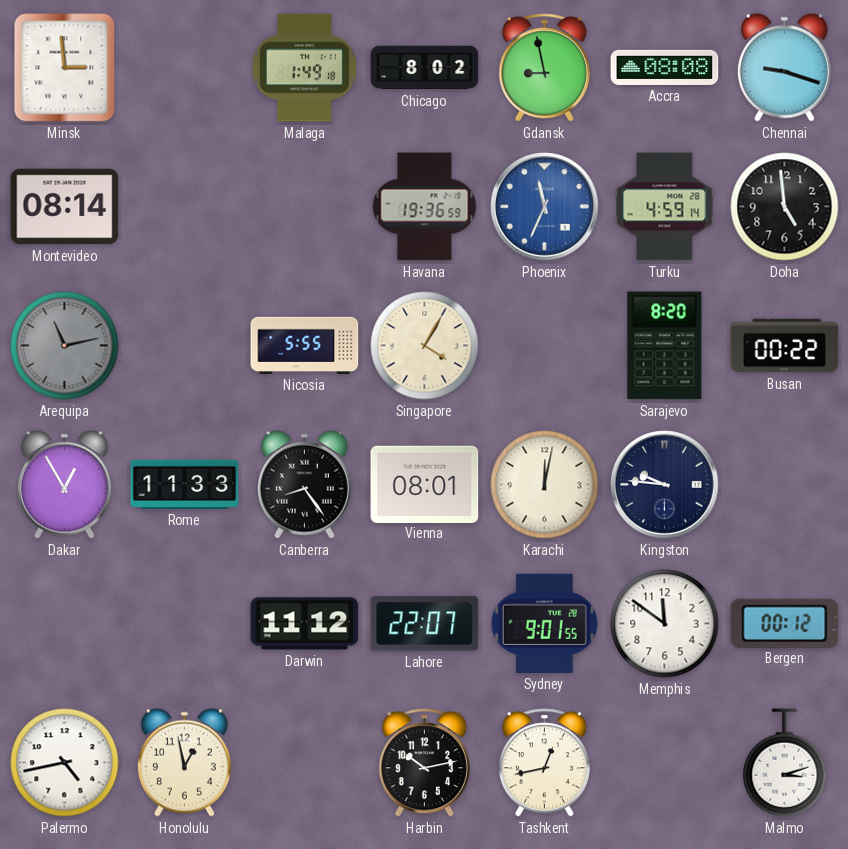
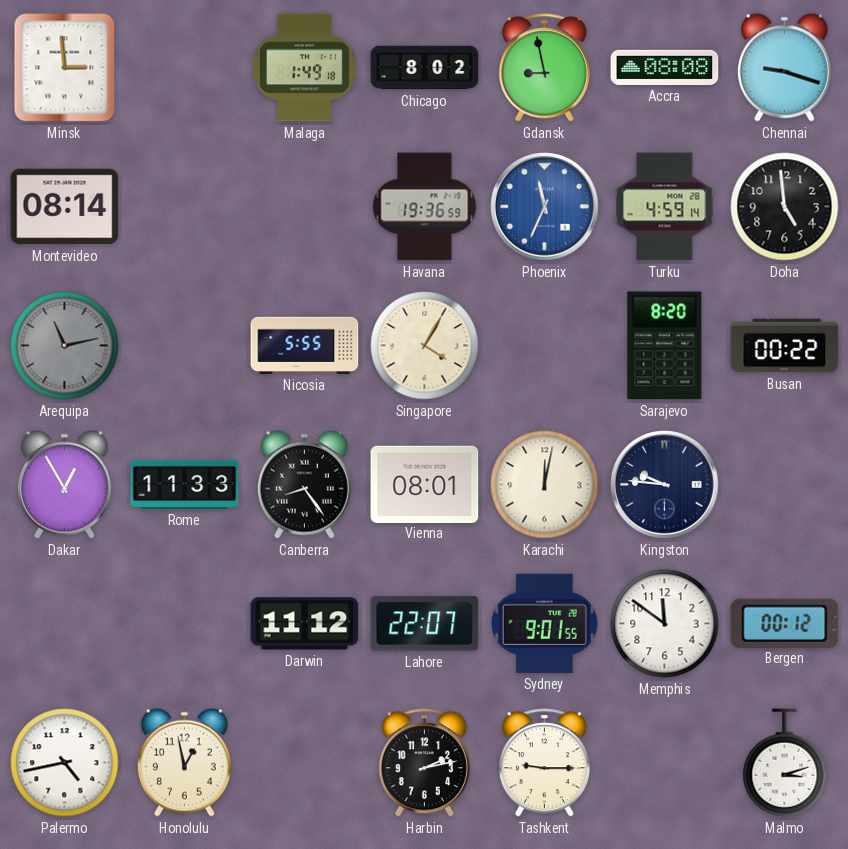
Harbin: 10:13 -> 2:13
Tashkent: 12:43 -> 9:15
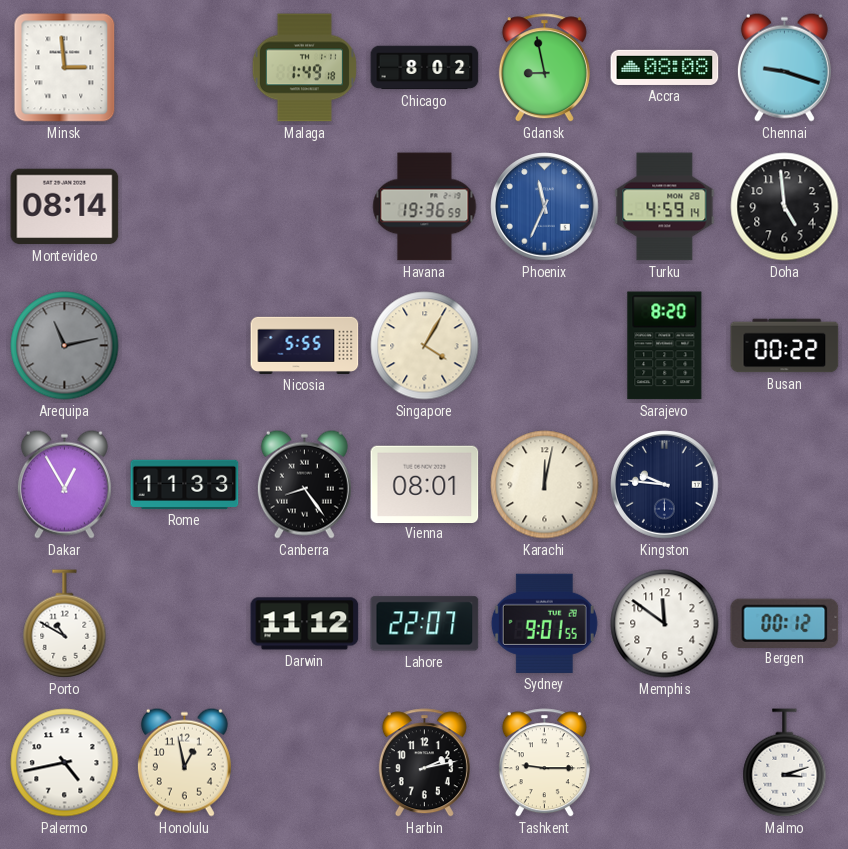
Porto: none -> 10:50
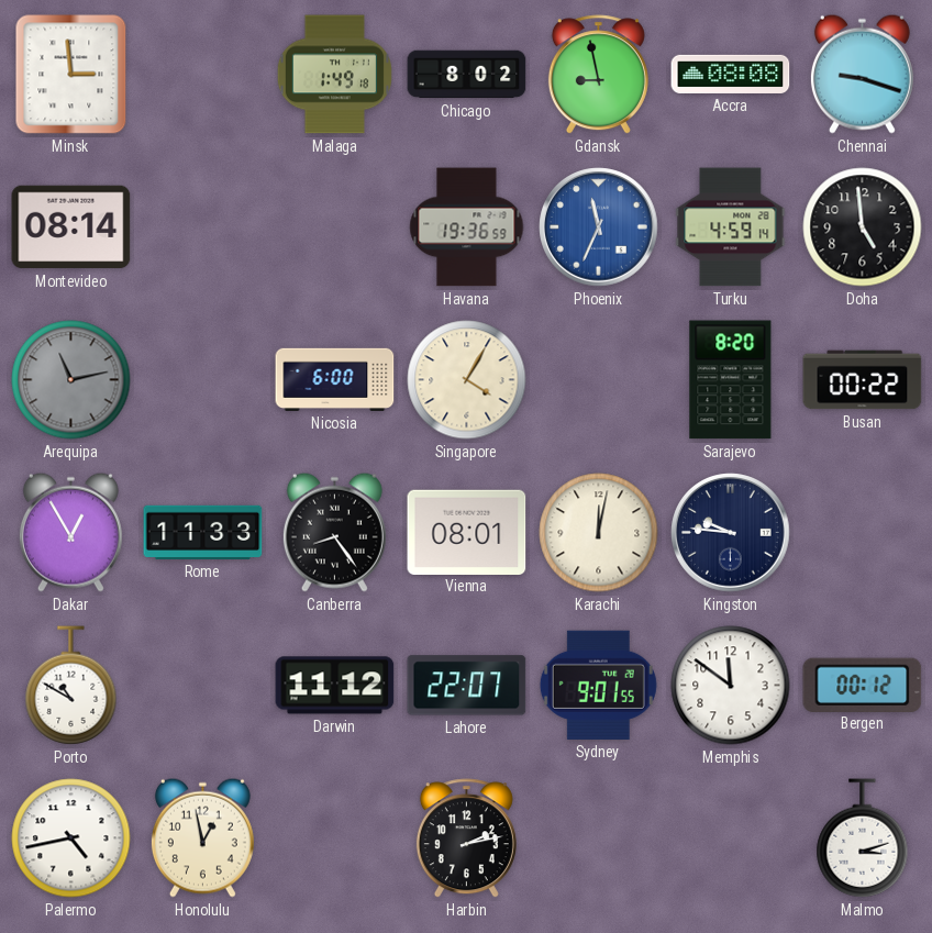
Nicosia: 5:55 -> 6:00
Tashkent: 9:15 -> none
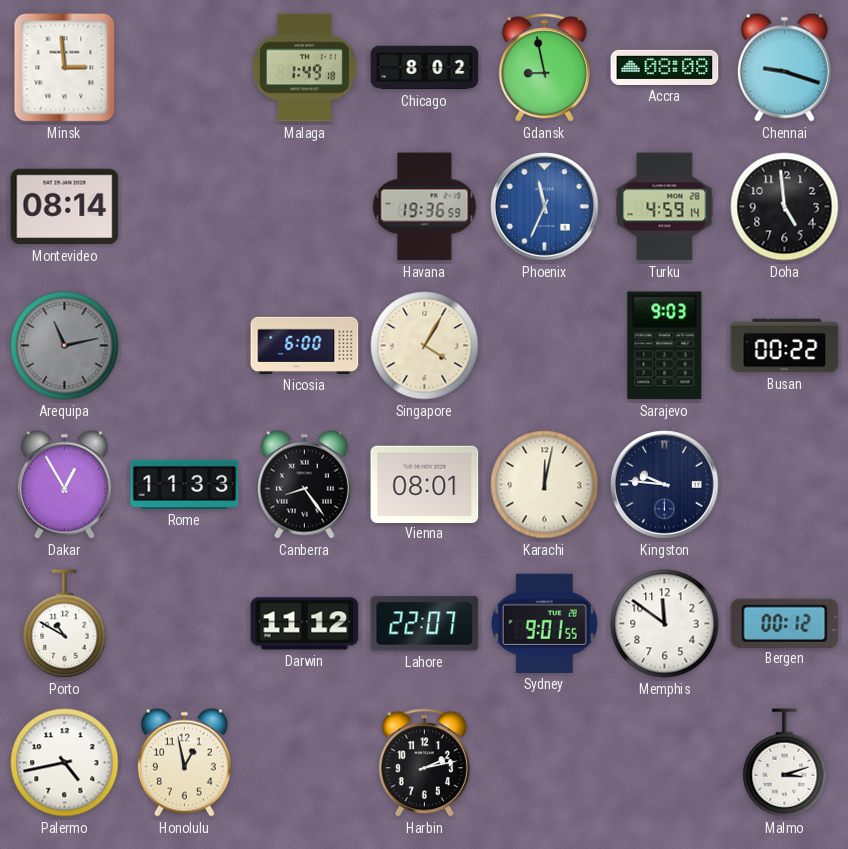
Sarajevo: 8:20 -> 9:03
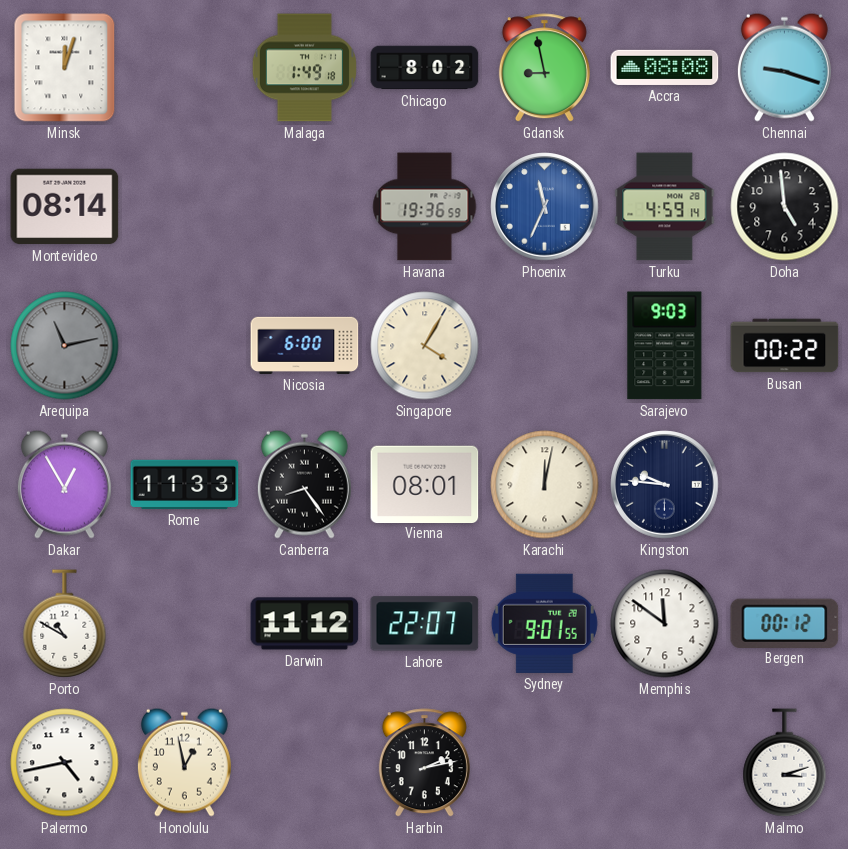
Minsk: 2:59 -> 12:03
